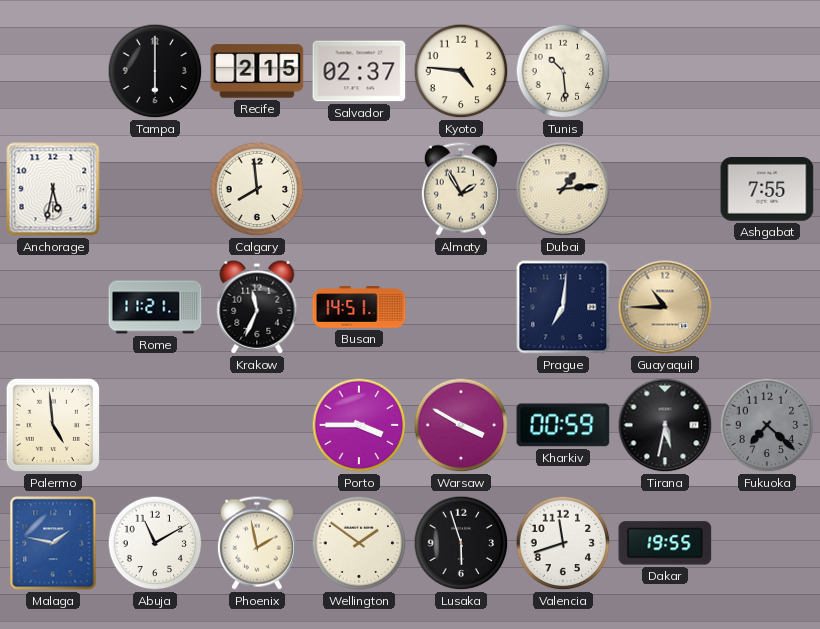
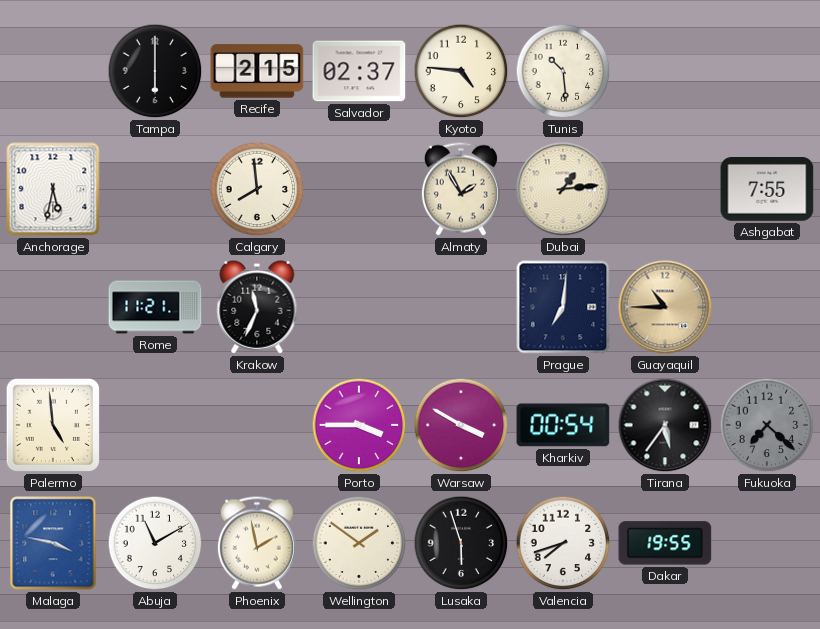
Busan: 14:51 -> none
Kharkiv: 00:59 -> 00:54
Tirana: 5:32 -> 5:36
Malaga: 1:47 -> 3:47
Valencia: 11:42 -> 7:42
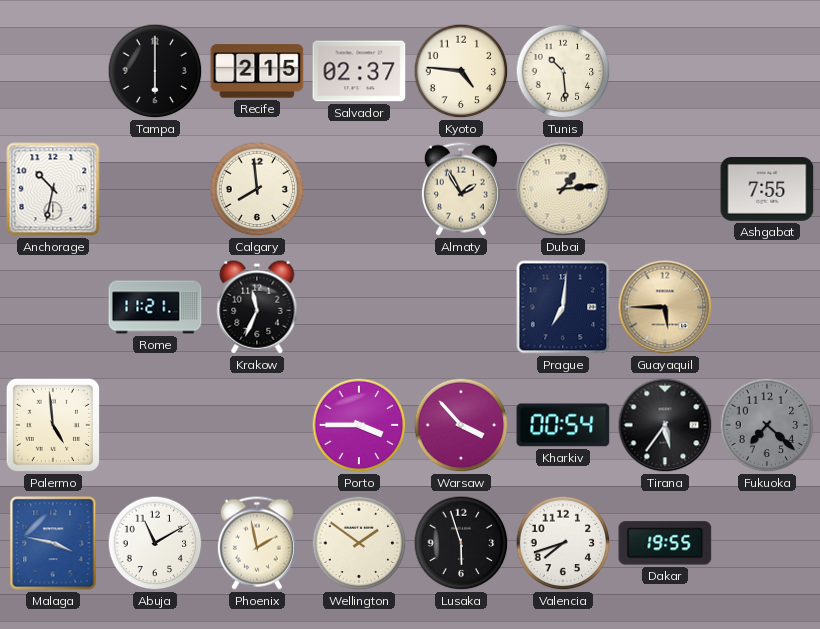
Anchorage: 5:32 -> 10:32
Guayaquil: 10:45 -> 5:45
Warsaw: 3:50 -> 3:53
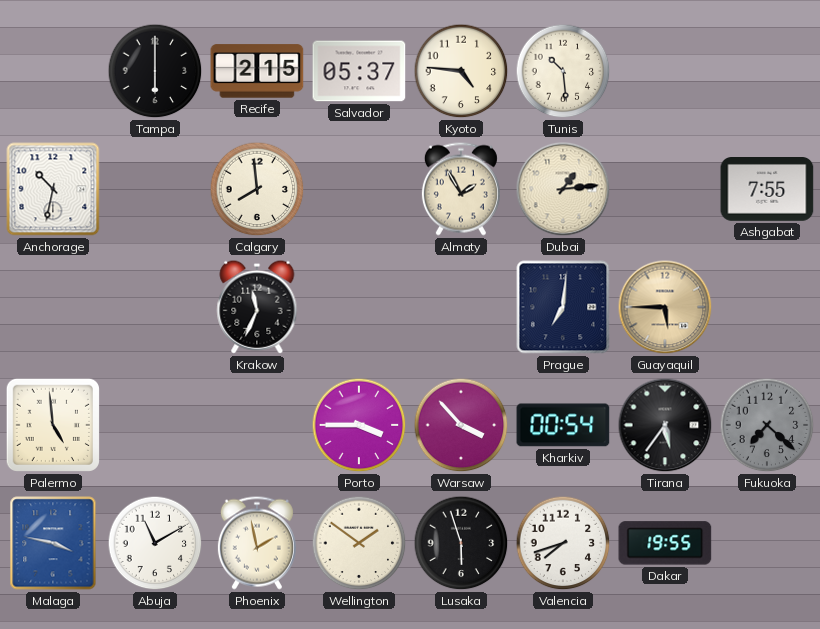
Salvador: 02:37 -> 05:37
Rome: 11:21 -> none
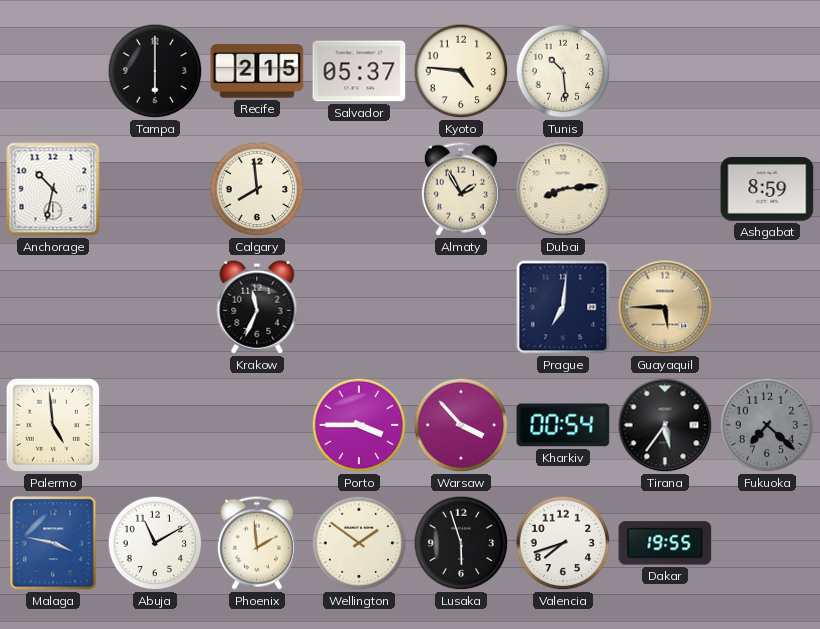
Dubai: 1:14 -> 8:14
Ashgabat: 7:55 -> 8:59
Phoenix: 1:58 -> 1:59
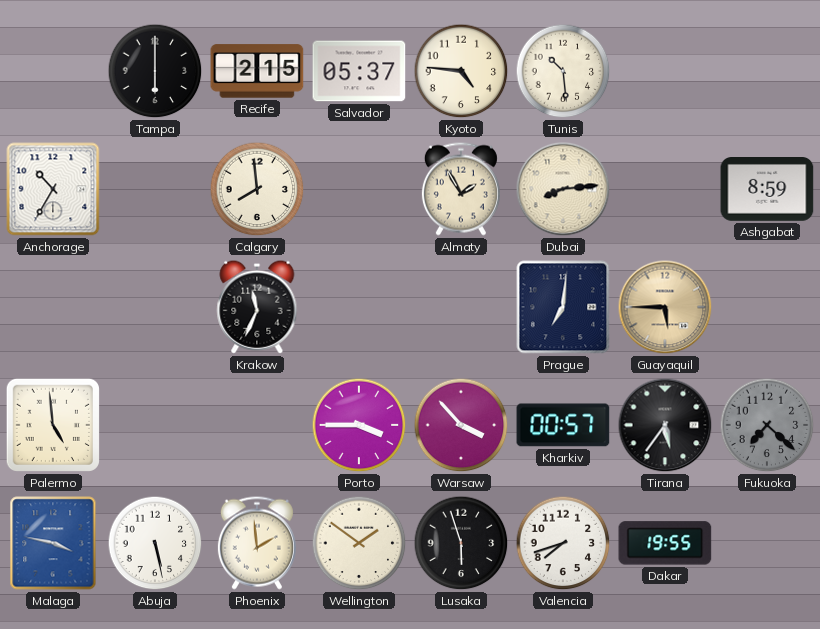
Anchorage: 10:32 -> 10:35
Kharkiv: 00:54 -> 00:57
Abuja: 11:10 -> 5:28
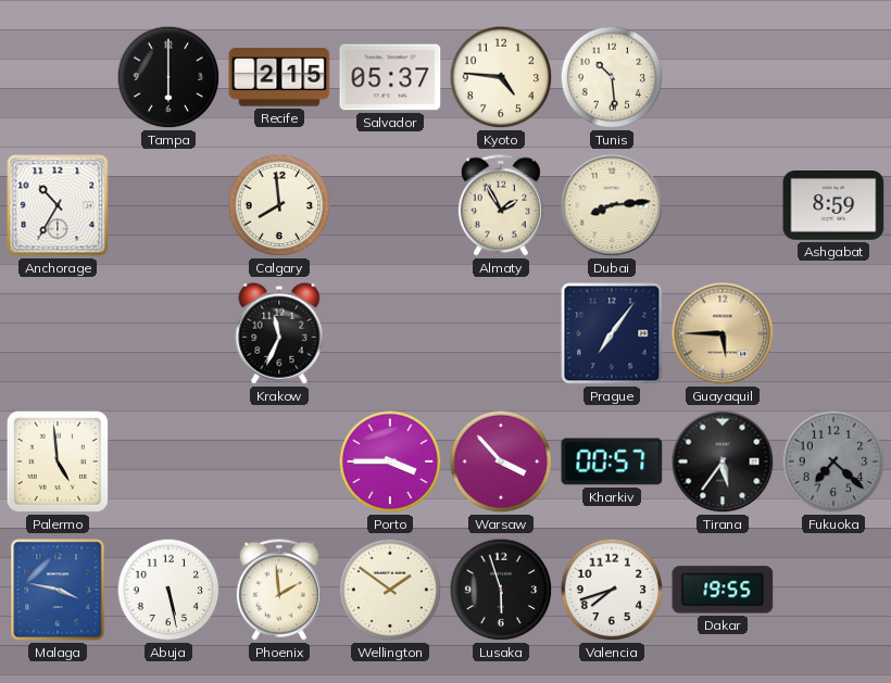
Prague: 7:01 -> 7:06
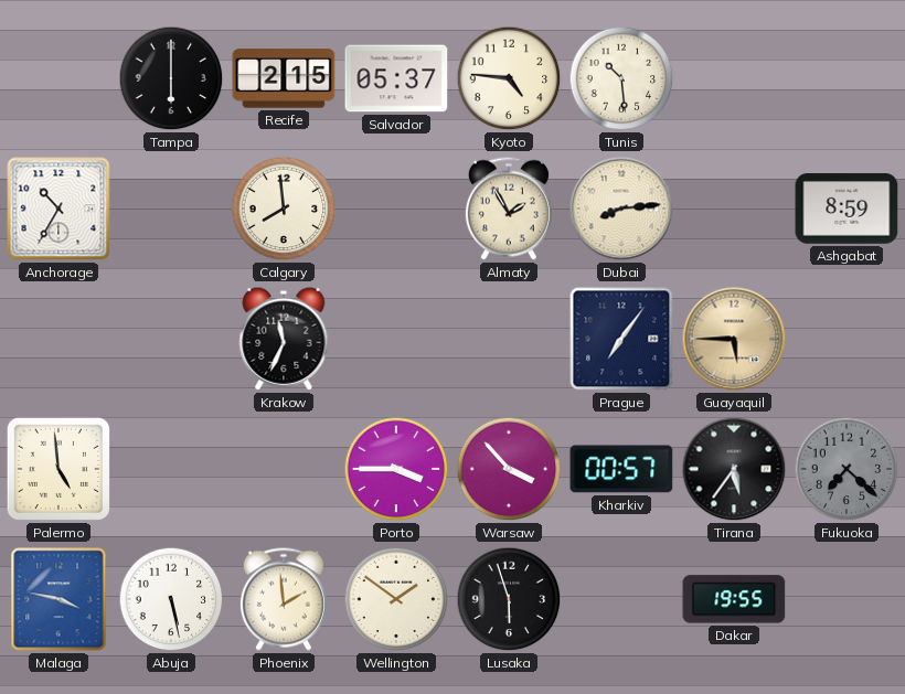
Valencia: 7:42 -> none
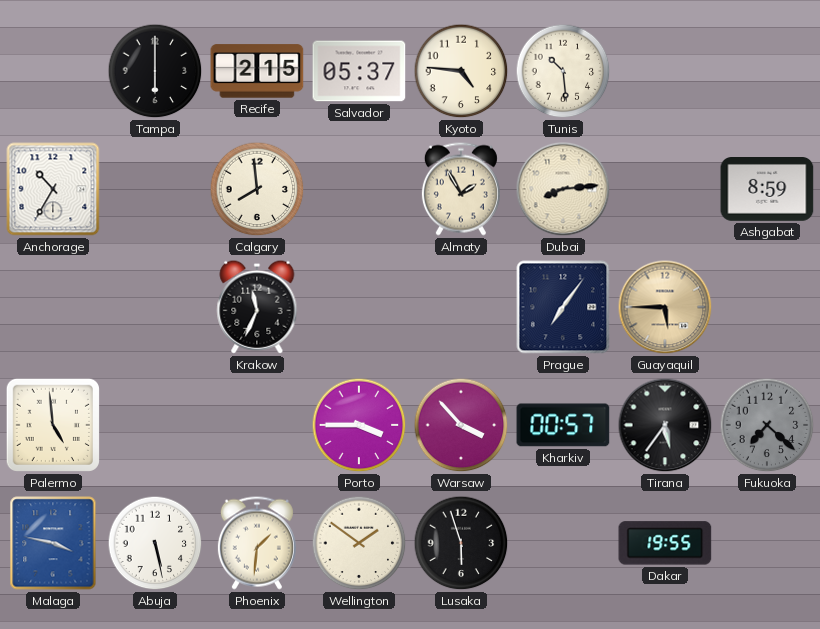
Phoenix: 1:59 -> 1:31
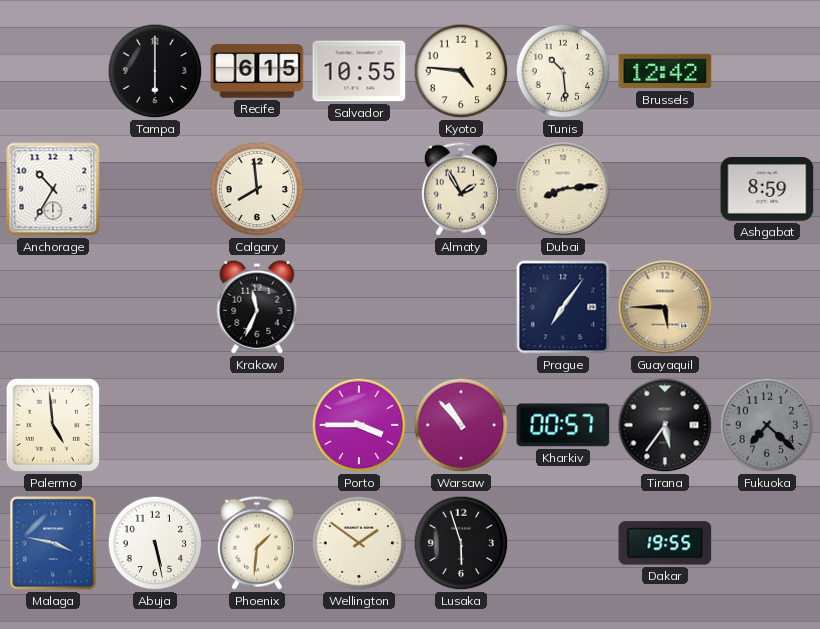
Recife: 2:15 -> 6:15
Salvador: 05:37 -> 10:55
Brussels: none -> 12:42
Warsaw: 3:53 -> 10:53
